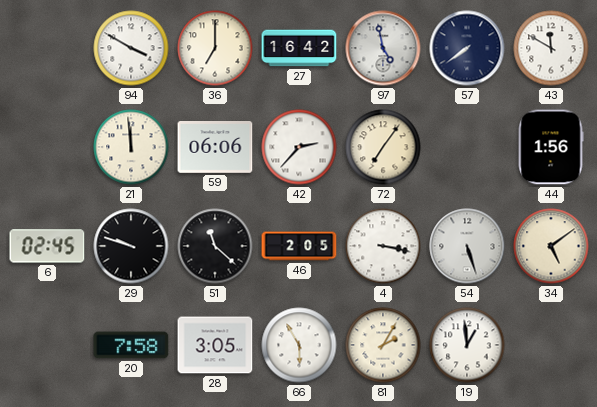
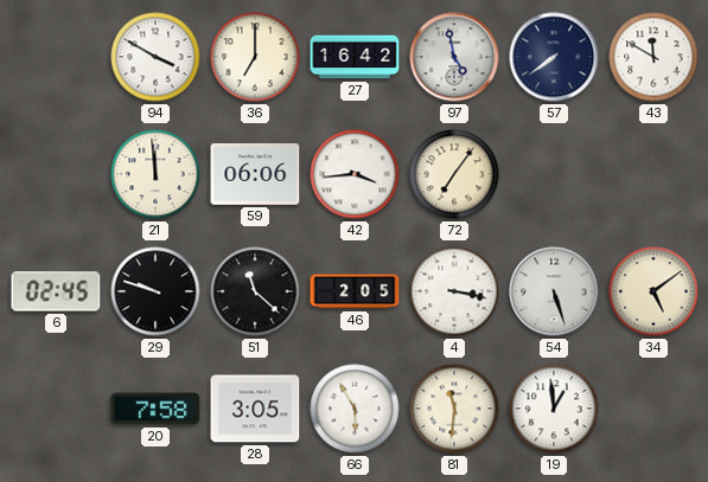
42: 2:37 -> 3:44
44: 1:56 -> none
81: 2:05 -> 11:31
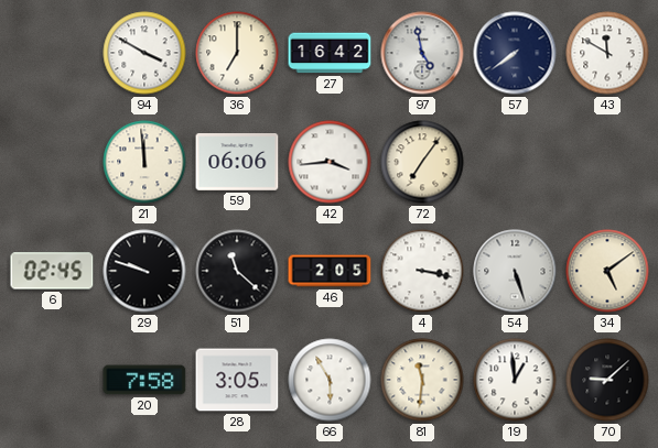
70: none -> 9:08
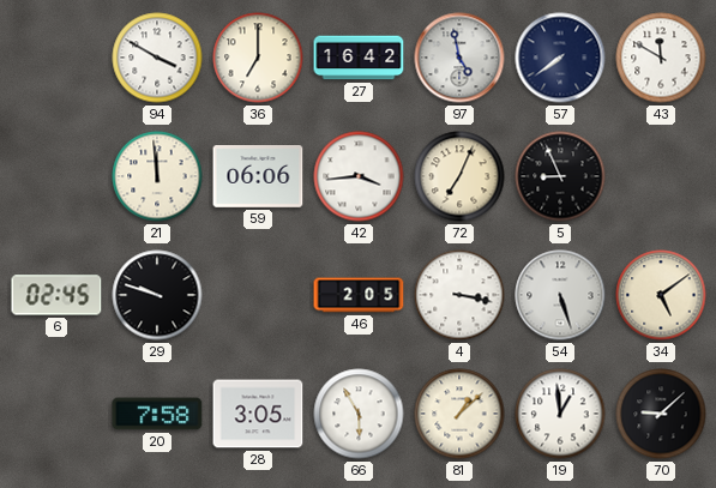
72: 7:06 -> 7:04
5: none -> 8:56
51: 11:22 -> none
81: 11:31 -> 1:08
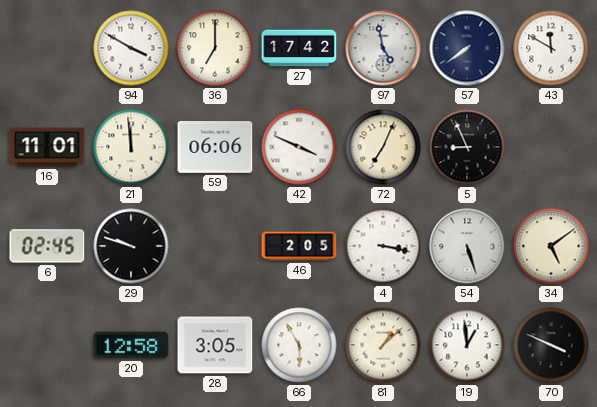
27: 16:42 -> 17:42
16: none -> 11:01
42: 3:44 -> 3:49
20: 7:58 -> 12:58
70: 9:08 -> 3:49
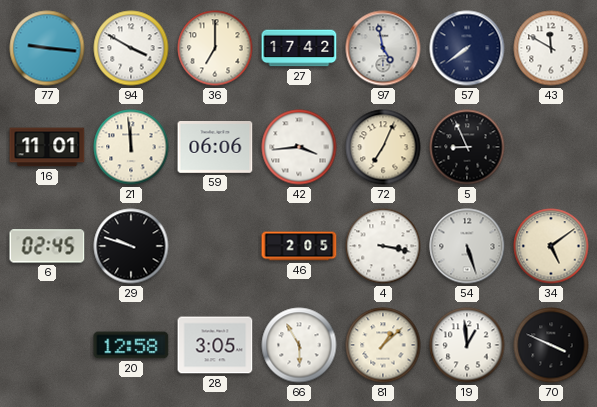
77: none -> 9:16
42: 3:49 -> 3:44
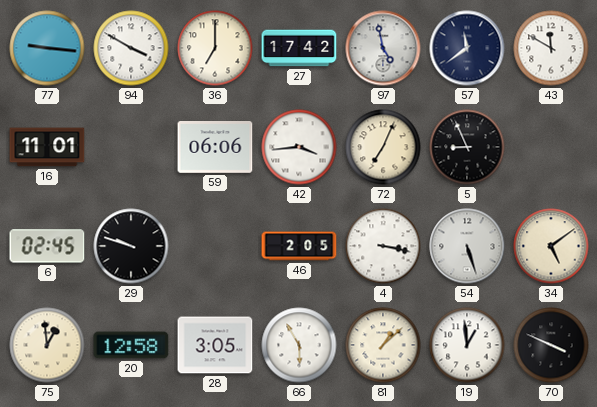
57: 7:39 -> 11:39
21: 11:59 -> none
75: none -> 12:59
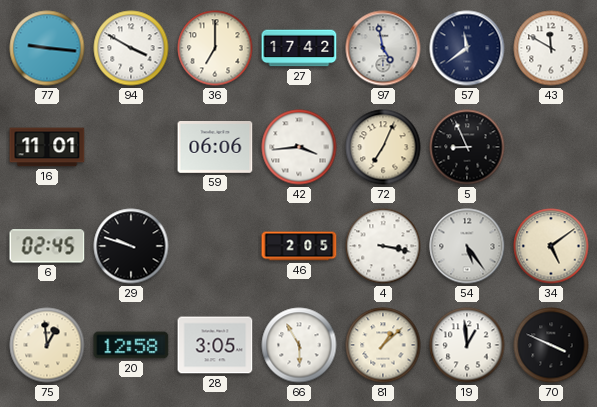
54: 5:27 -> 5:24
